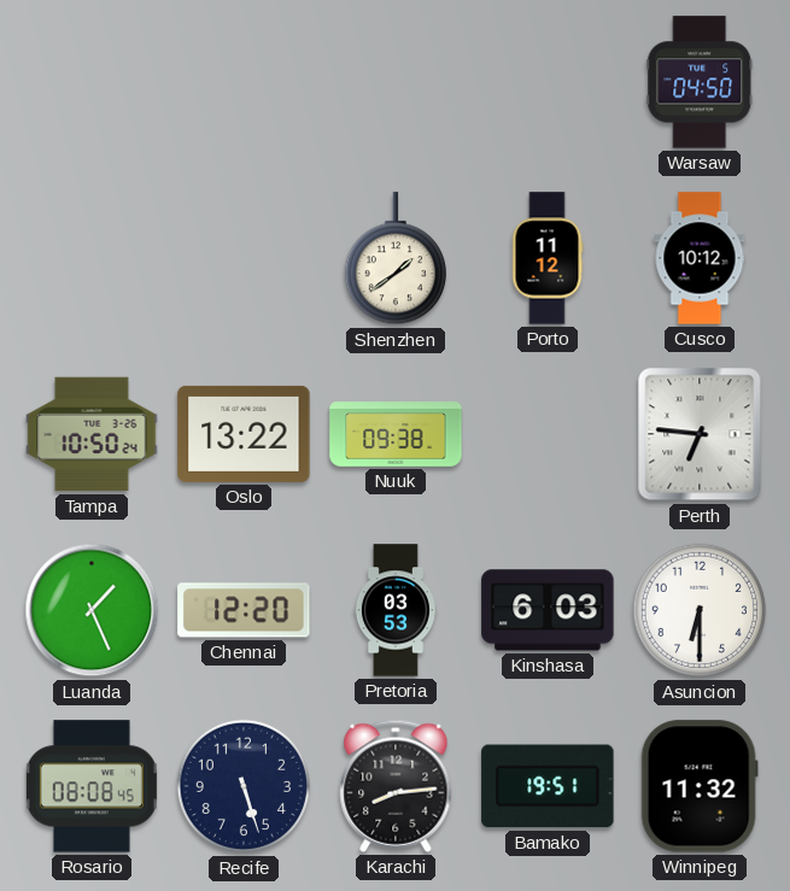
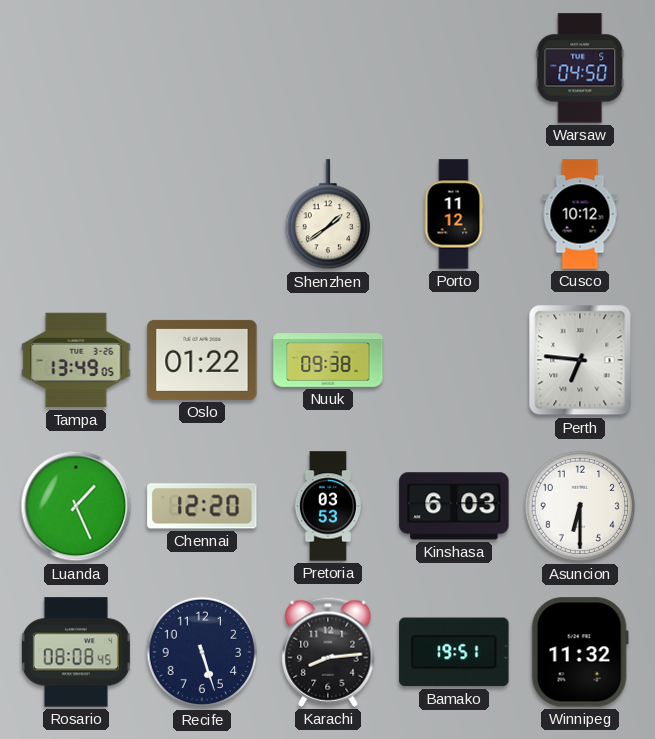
Tampa: 10:50 -> 13:49
Oslo: 13:22 -> 01:22
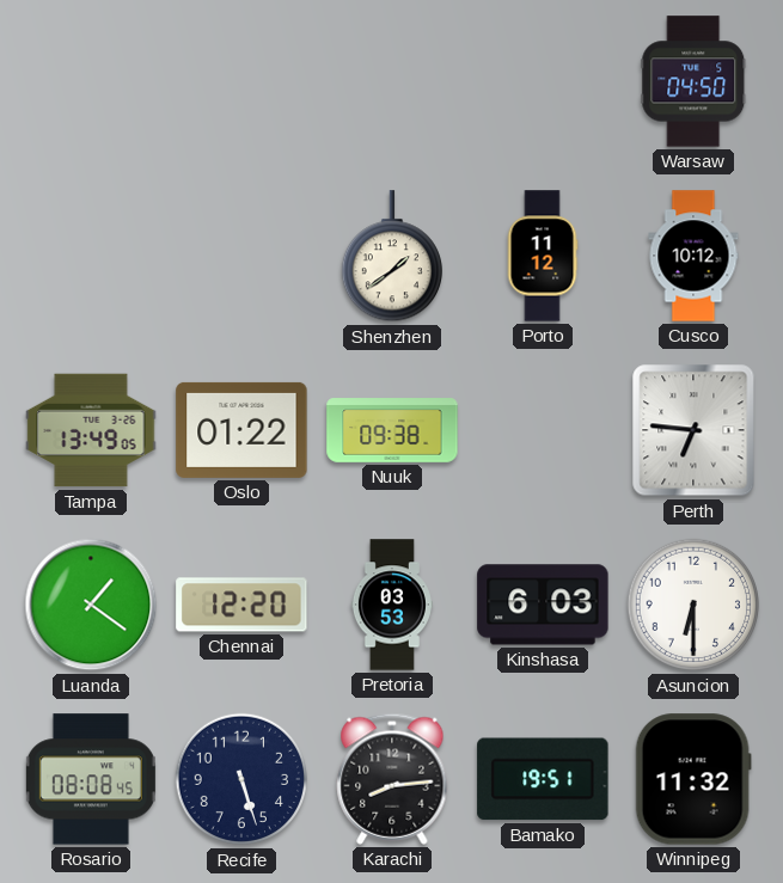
Luanda: 1:26 -> 1:21
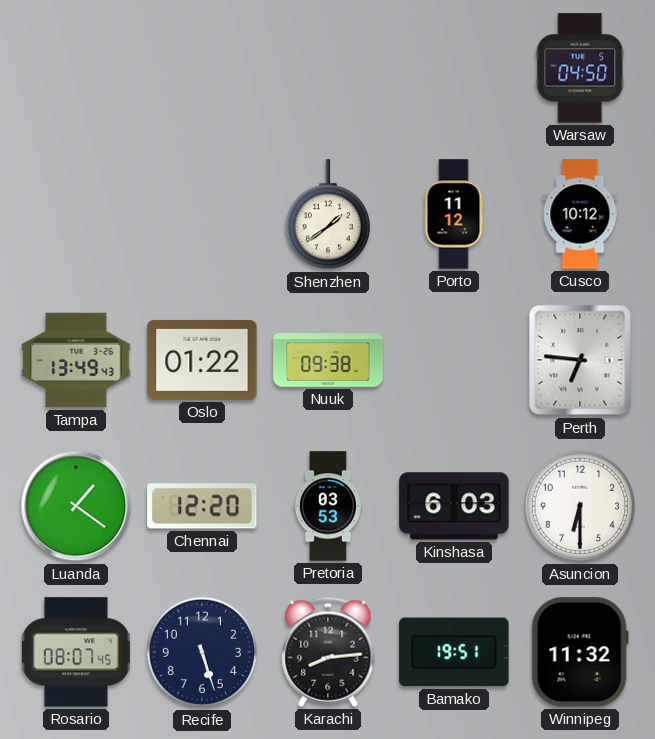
Tampa: 13:49:05 -> 13:49:43
Rosario: 08:08 -> 08:07
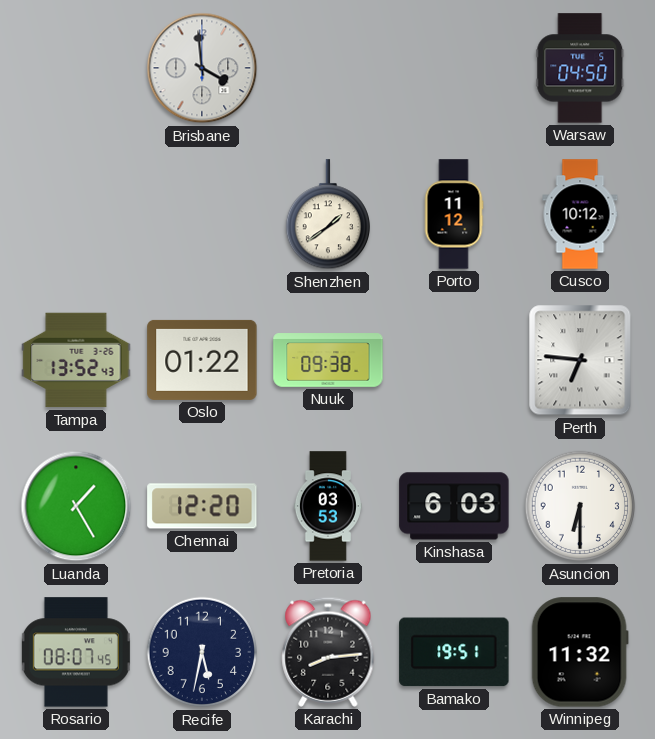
Brisbane: none -> 3:59
Tampa: 13:49 -> 13:52
Luanda: 1:21 -> 1:25
Recife: 5:27 -> 5:32
